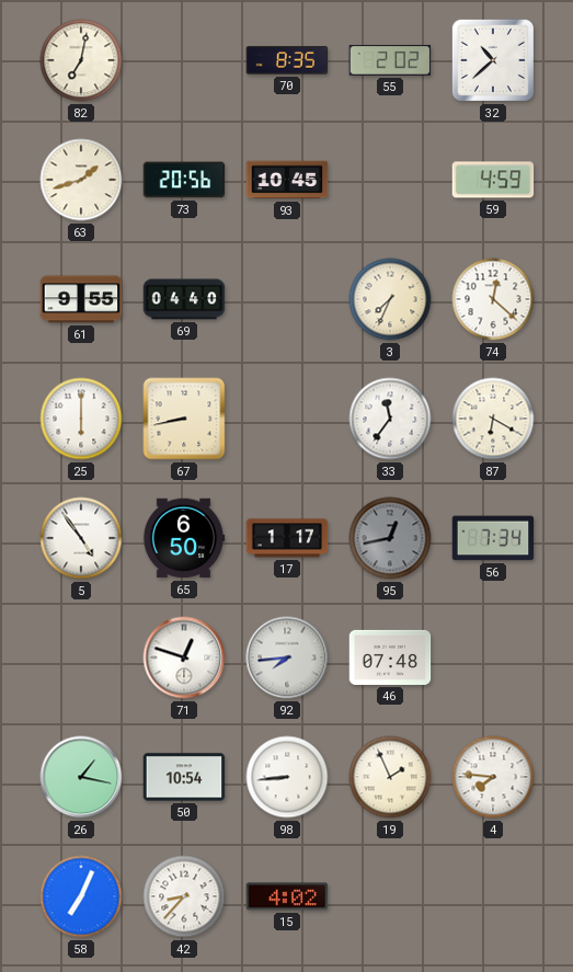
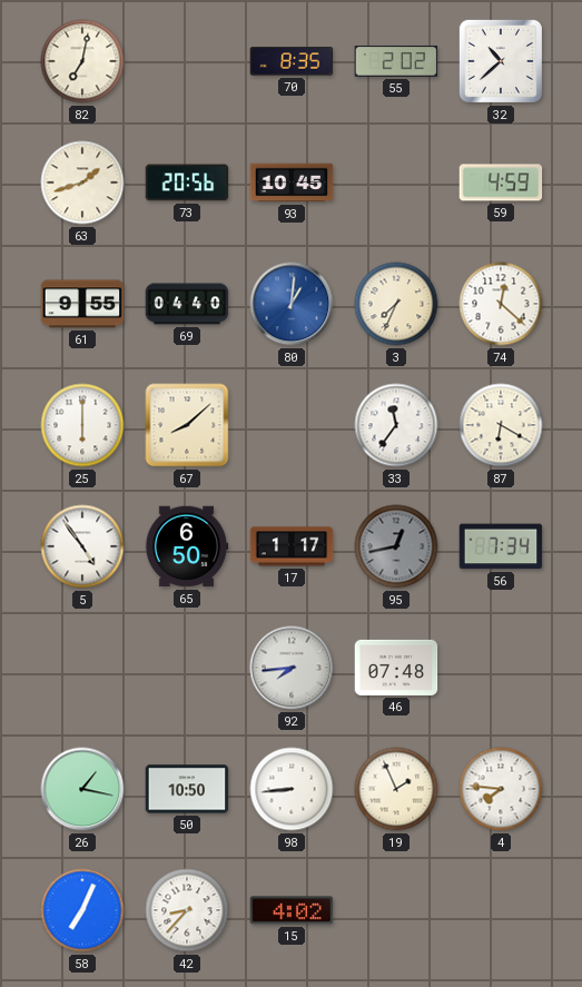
80: none -> 1:01
67: 8:43 -> 8:08
71: 12:48 -> none
50: 10:54 -> 10:50
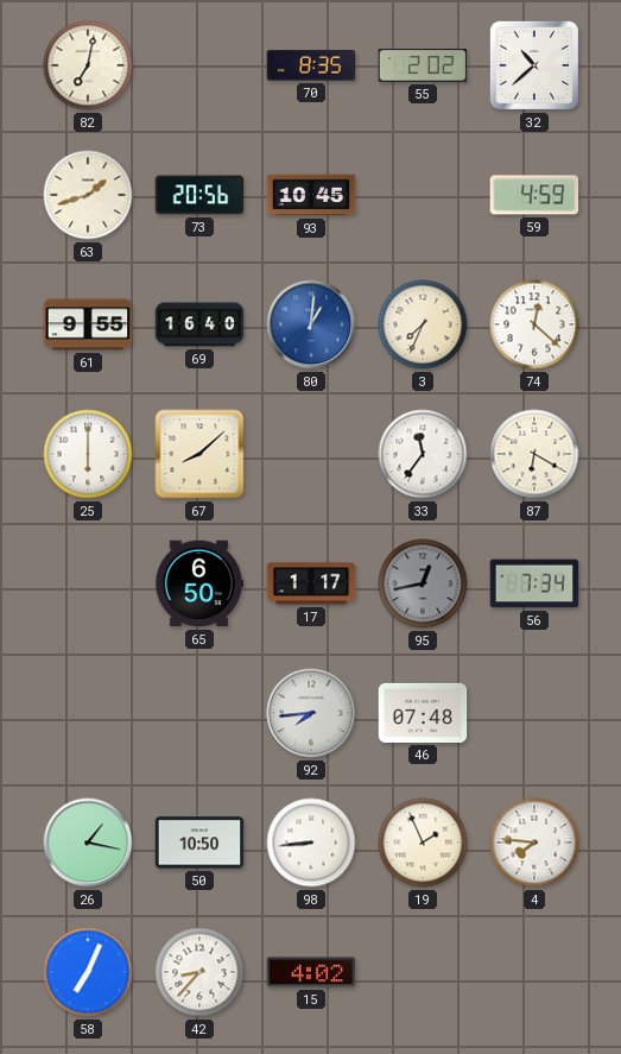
69: 04:40 -> 16:40
5: 4:54 -> none
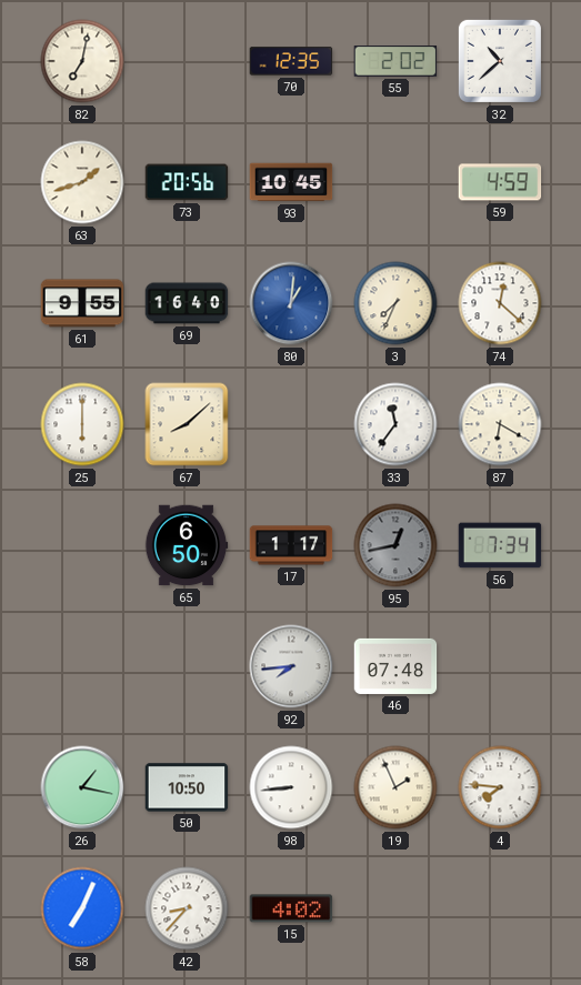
70: 8:35 -> 12:35
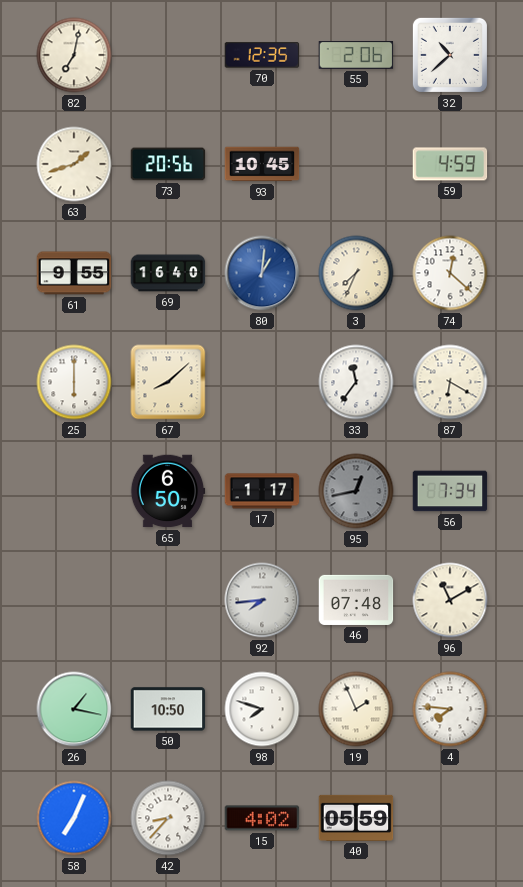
55: 2:02 -> 2:06
96: none -> 11:10
98: 8:44 -> 7:48
40: none -> 05:59
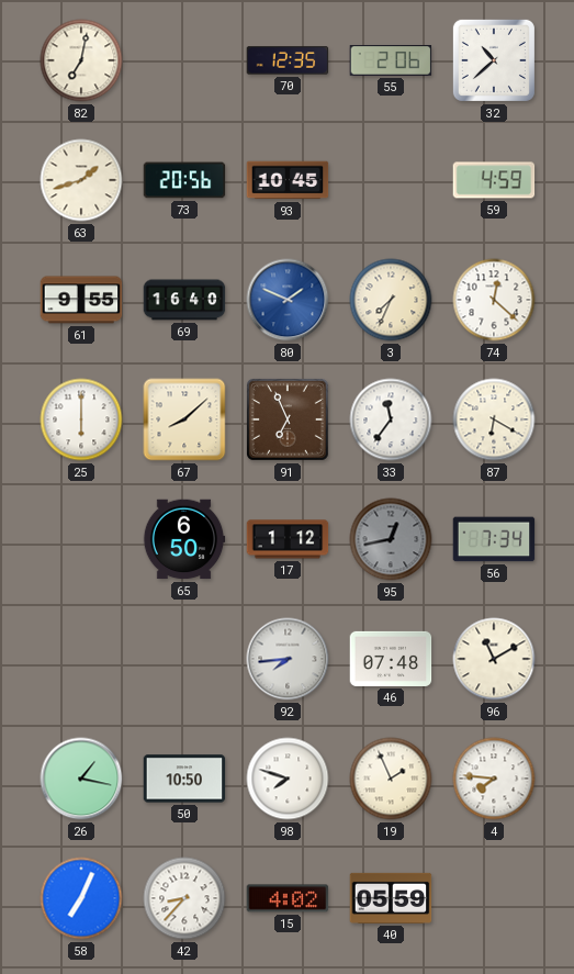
80: 1:01 -> 1:49
91: none -> 6:56
17: 1:17 -> 1:12
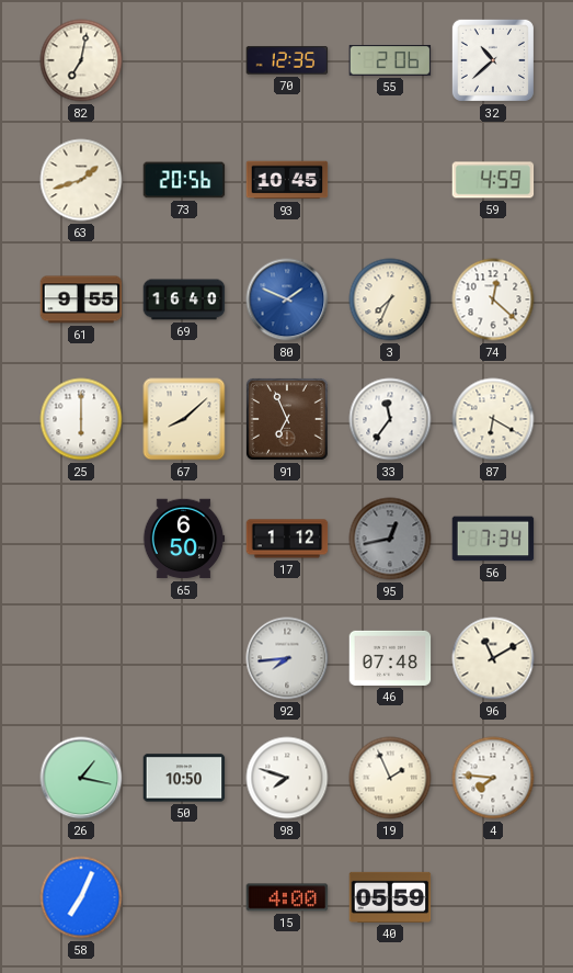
42: 8:37 -> none
15: 4:02 -> 4:00
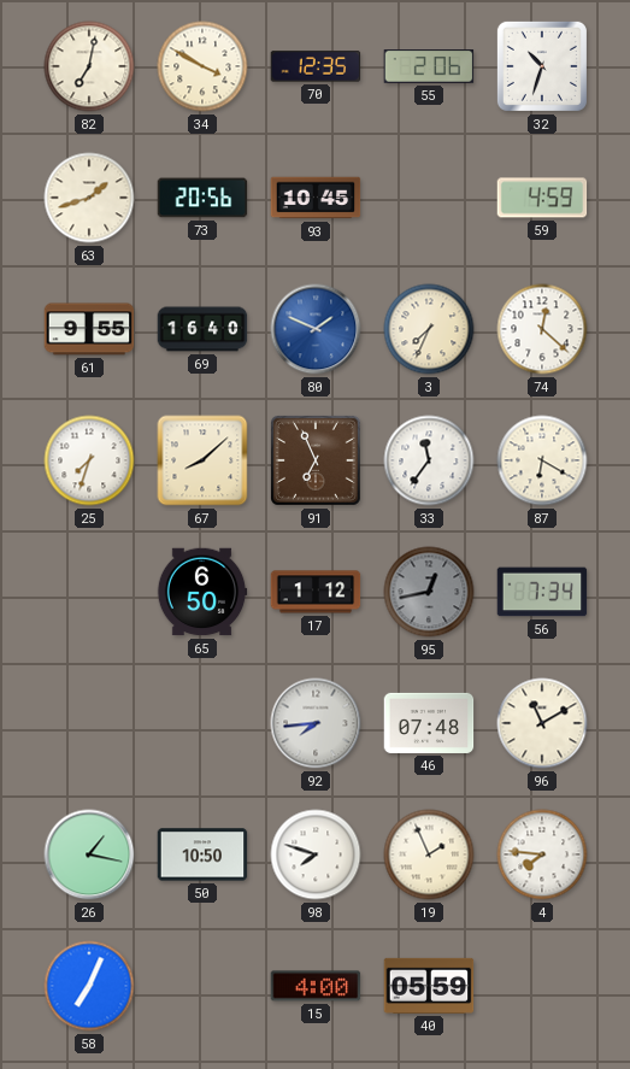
34: none -> 3:50
32: 10:38 -> 10:33
25: 6:00 -> 7:33
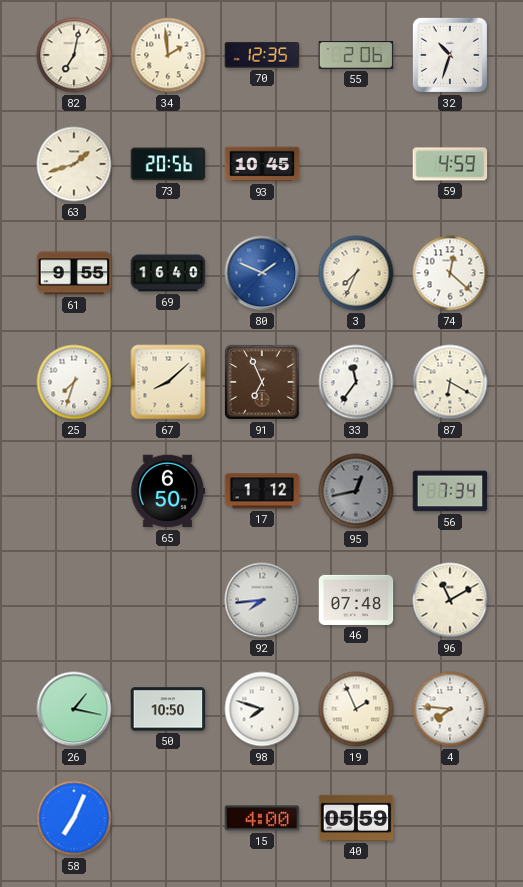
34: 3:50 -> 1:59
